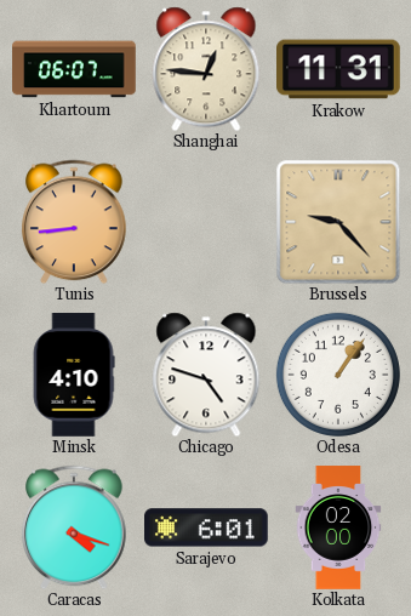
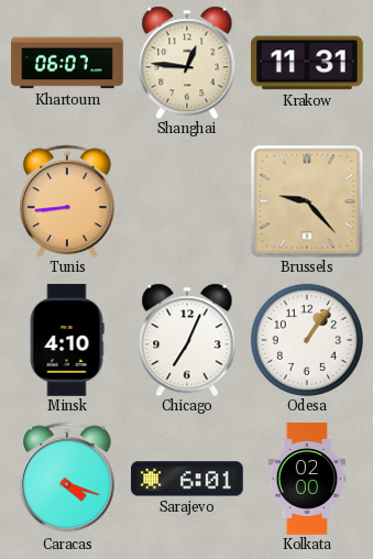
Chicago: 4:48 -> 7:04
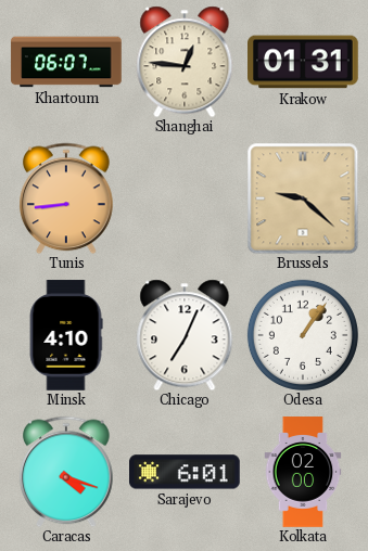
Krakow: 11:31 -> 01:31
Brussels: 9:23 -> 9:22
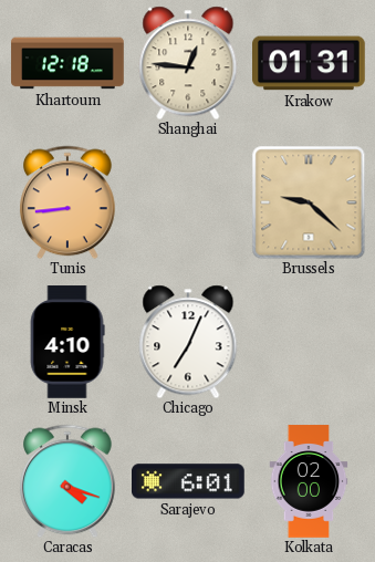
Khartoum: 06:07 -> 12:18
Odesa: 1:06 -> none
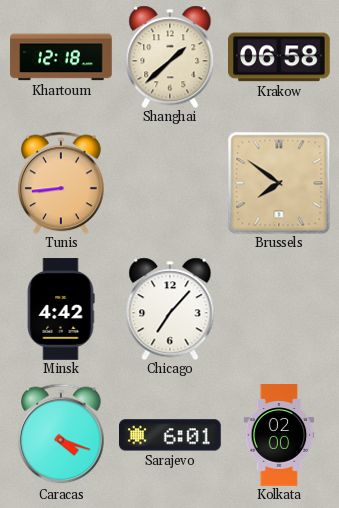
Shanghai: 12:46 -> 1:38
Krakow: 01:31 -> 06:58
Brussels: 9:22 -> 7:51
Minsk: 4:10 -> 4:42
Chicago: 7:04 -> 7:07
